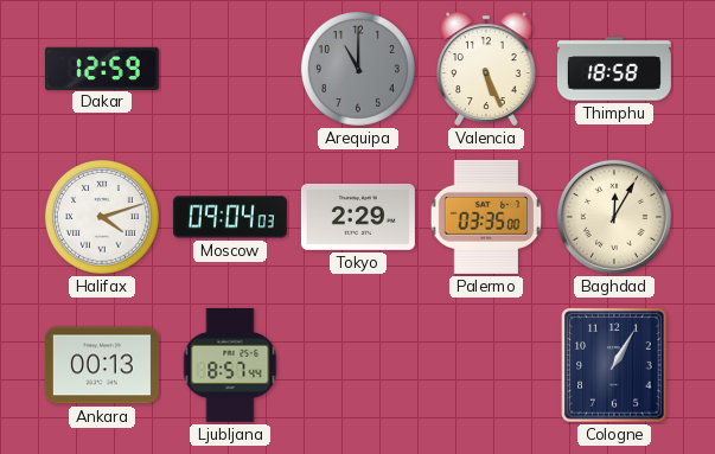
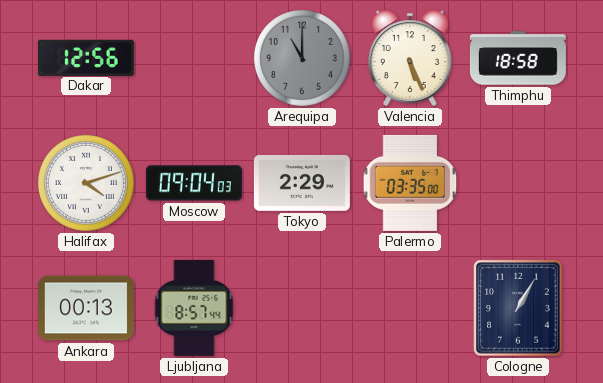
Dakar: 12:59 -> 12:56
Baghdad: 12:05 -> none
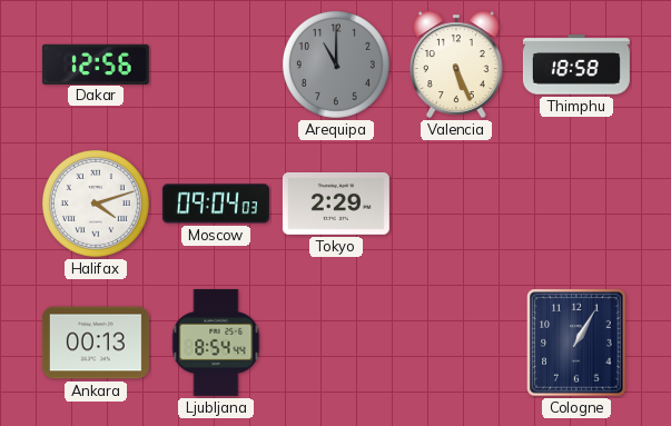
Palermo: 03:35 -> none
Ljubljana: 8:57 -> 8:54
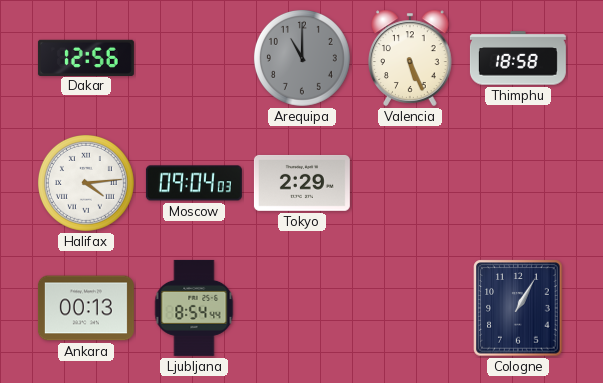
Halifax: 4:12 -> 4:14
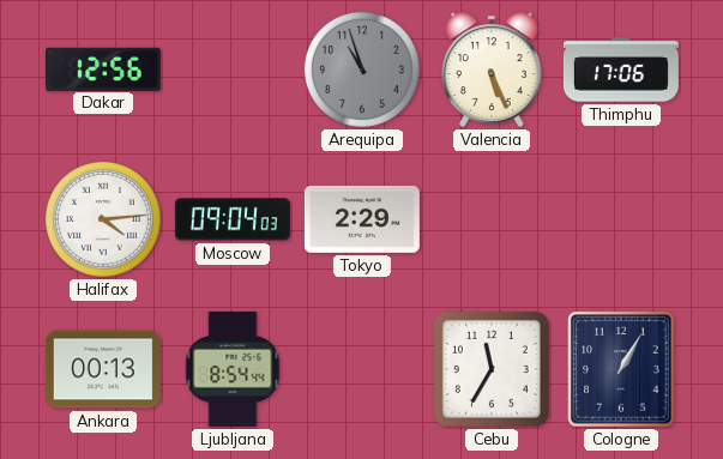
Arequipa: 11:00 -> 10:57
Thimphu: 18:58 -> 17:06
Cebu: none -> 11:35
